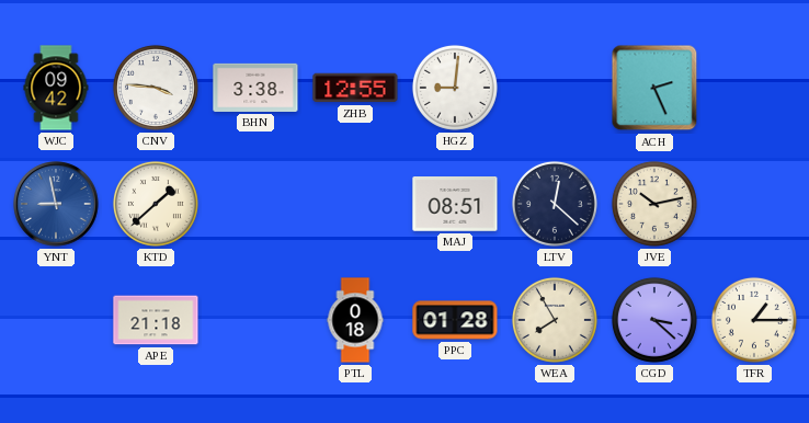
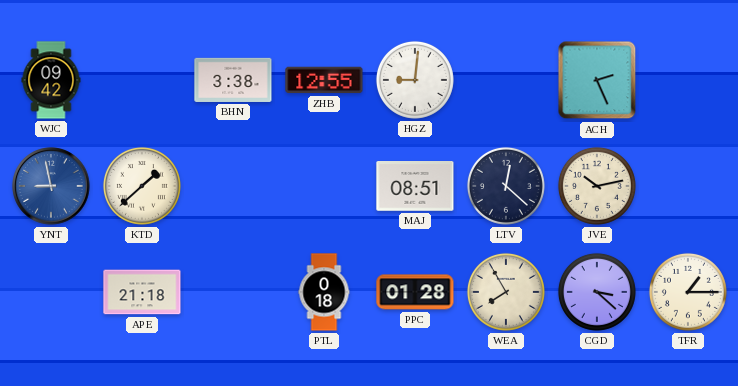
CNV: 3:46 -> none
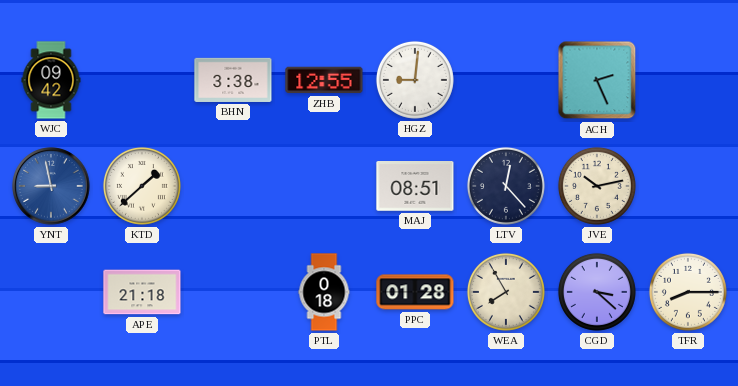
LTV: 12:22 -> 12:23
TFR: 1:15 -> 8:15
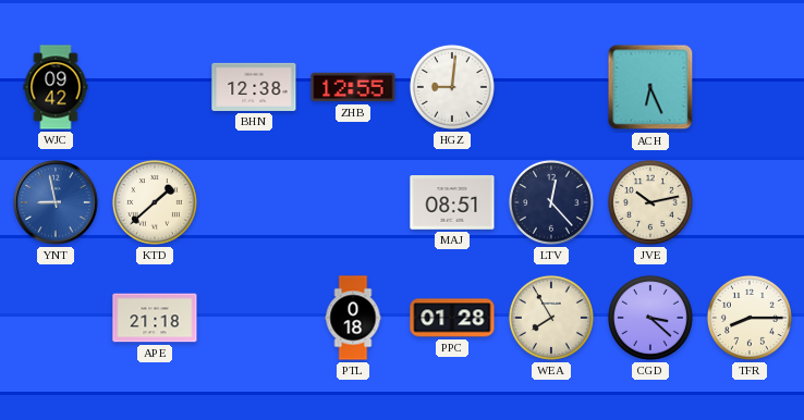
BHN: 3:38 -> 12:38
ACH: 2:26 -> 6:26
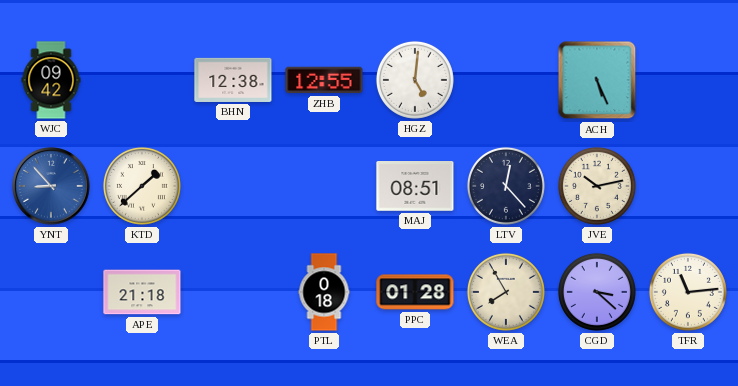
HGZ: 9:01 -> 5:01
ACH: 6:26 -> 5:26
YNT: 8:58 -> 8:53
TFR: 8:15 -> 11:14
